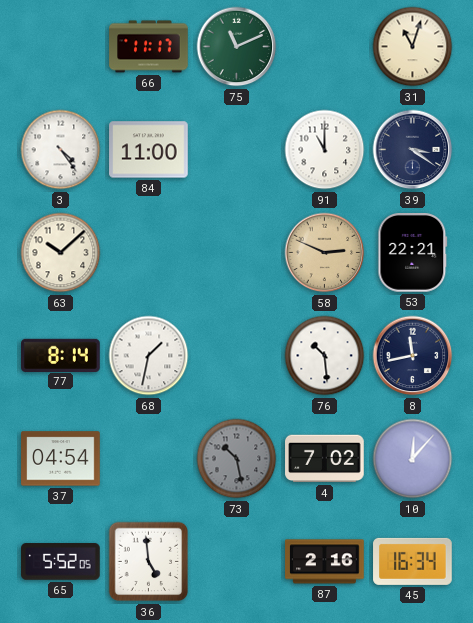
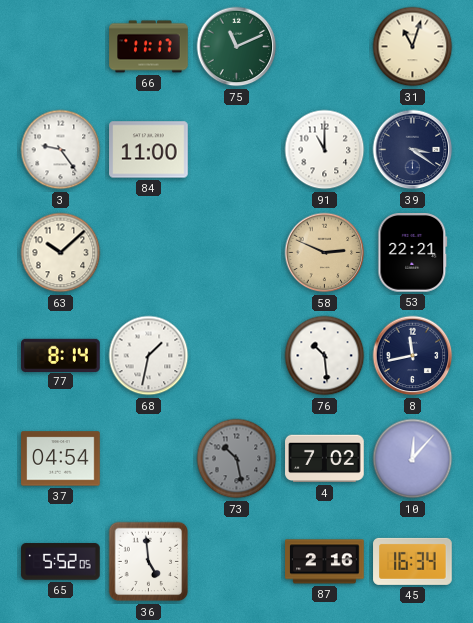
3: 4:24 -> 9:24
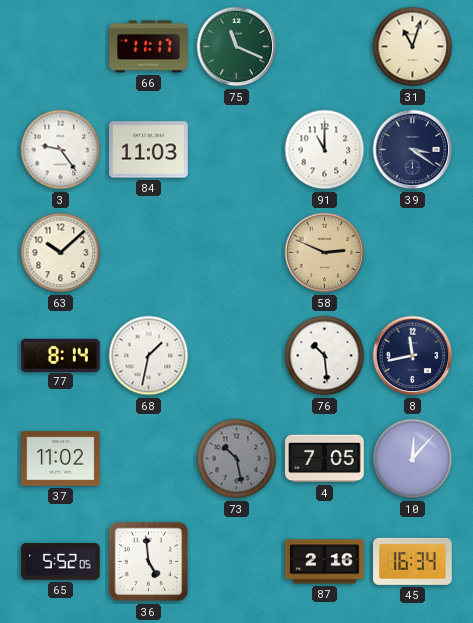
75: 11:11 -> 11:19
84: 11:00 -> 11:03
53: 22:21 -> none
37: 04:54 -> 11:02
4: 7:02 -> 7:05
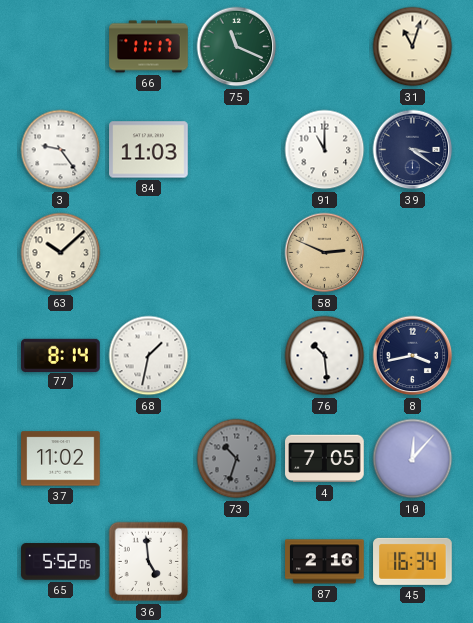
8: 11:43 -> 3:43
73: 10:28 -> 10:33
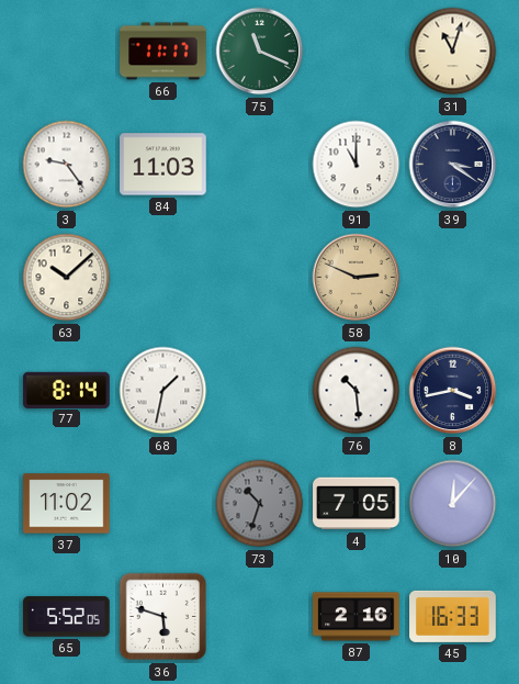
36: 4:59 -> 5:48
45: 16:34 -> 16:33
